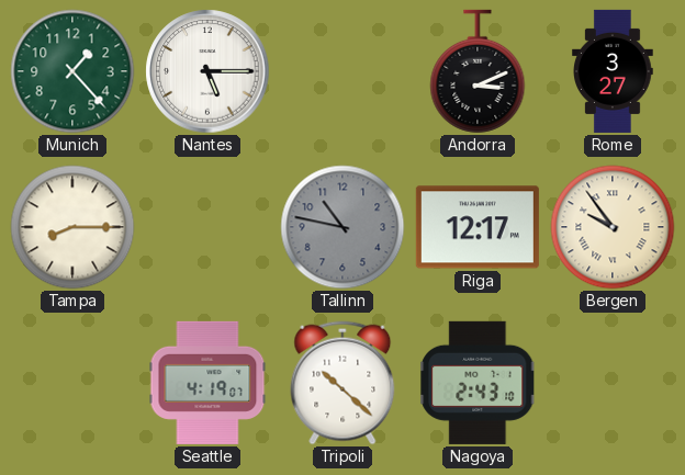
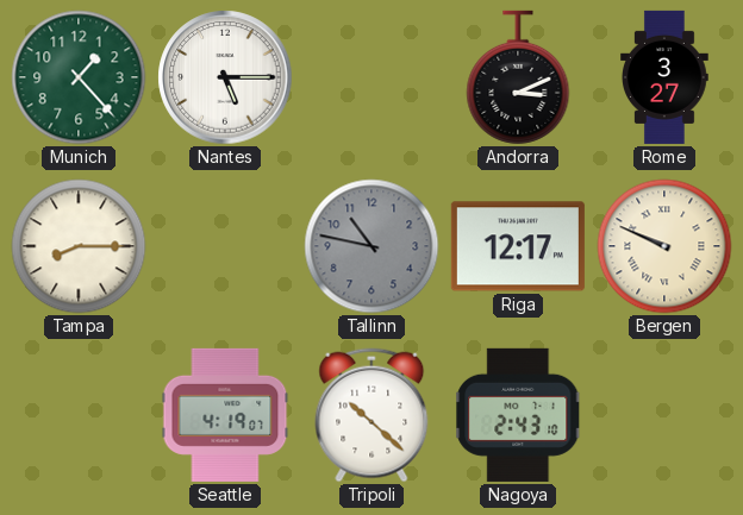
Bergen: 9:54 -> 9:49
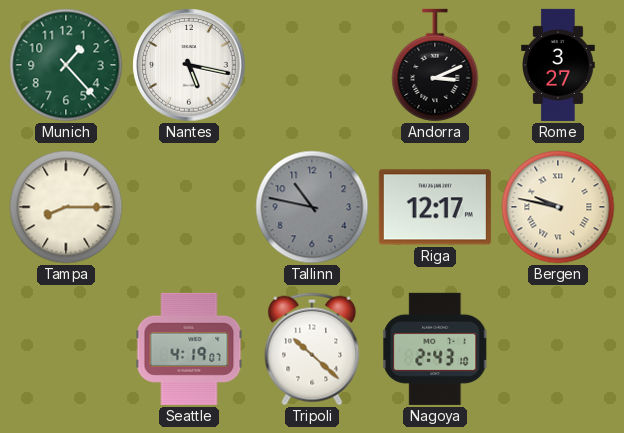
Nantes: 5:15 -> 5:17
Bergen: 9:49 -> 9:47
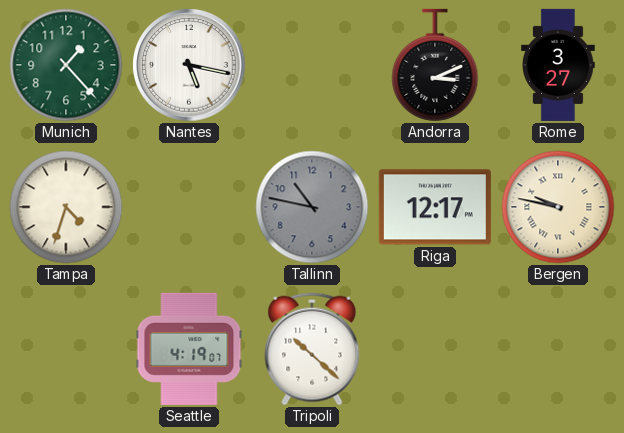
Tampa: 8:15 -> 4:33
Nagoya: 2:43 -> none
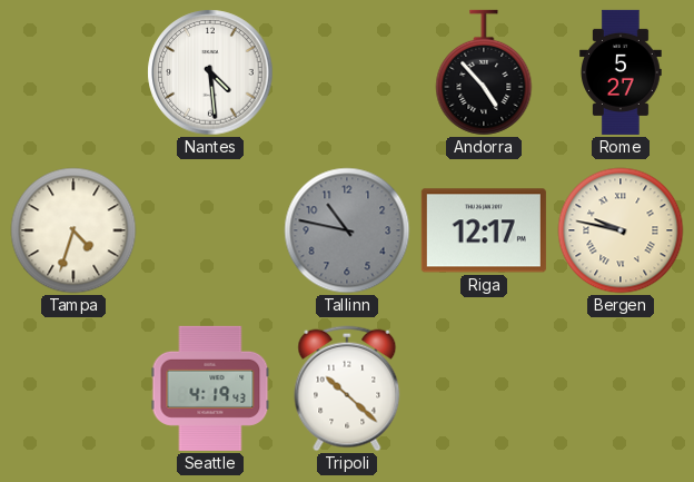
Munich: 1:23 -> none
Nantes: 5:17 -> 4:29
Andorra: 3:11 -> 4:53
Rome: 3:27 -> 5:27
Seattle: 4:19:07 -> 4:19:43
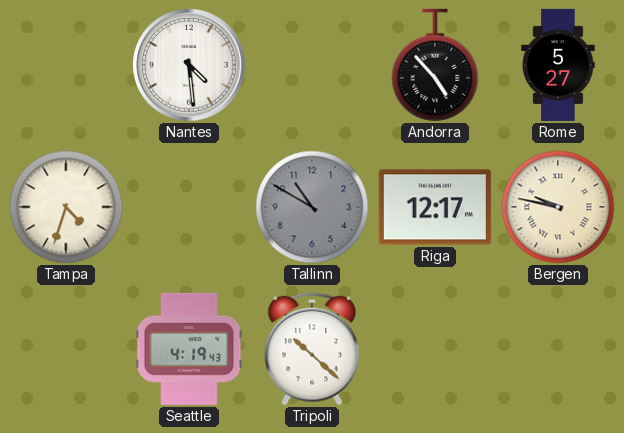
Tallinn: 10:47 -> 10:50
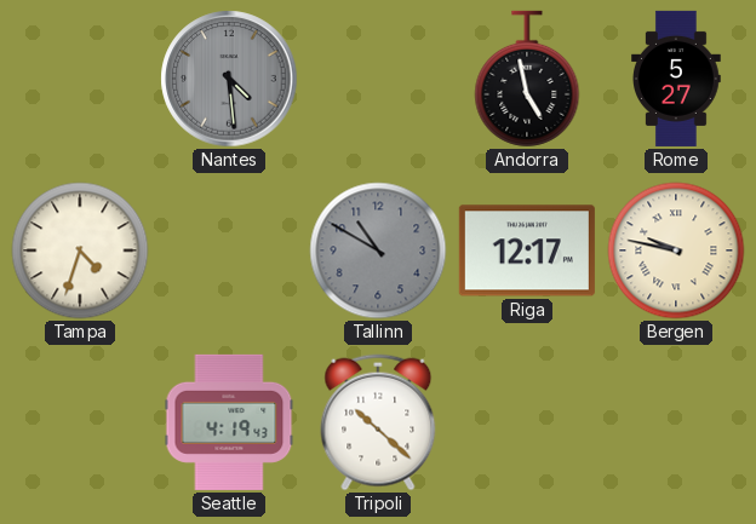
Nantes dial: white -> grey
Andorra: 4:53 -> 4:58
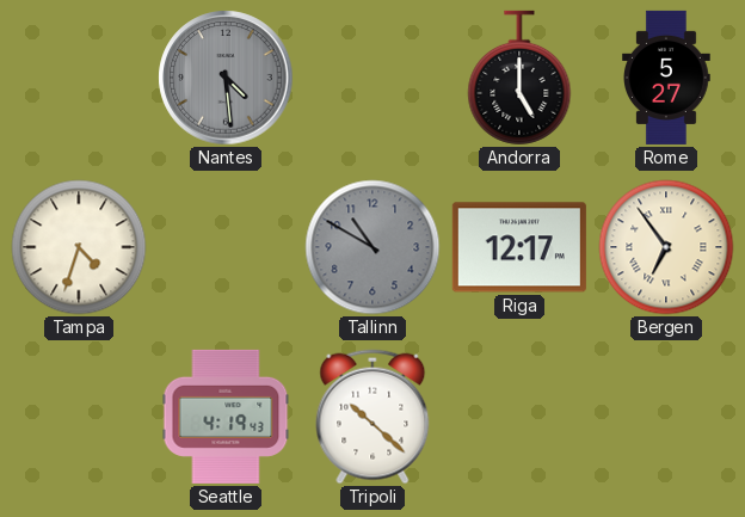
Andorra: 4:58 -> 5:00
Bergen: 9:47 -> 6:54
